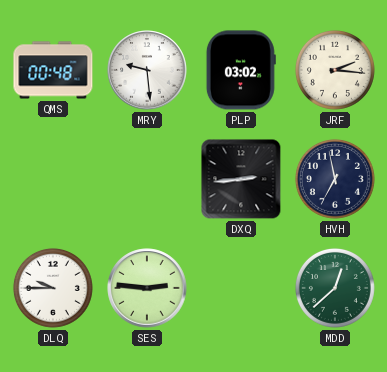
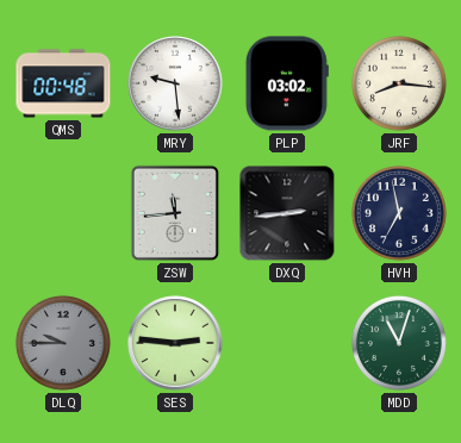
JRF: 2:16 -> 8:16
ZSW: none -> 11:44
DLQ dial: white -> grey
MDD: 12:38 -> 11:03
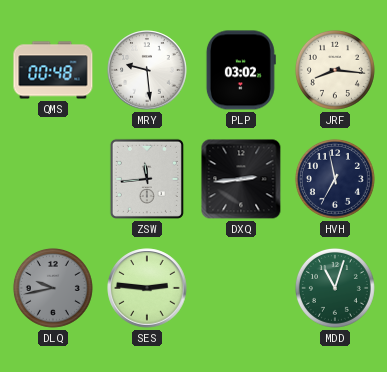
DLQ: 9:45 -> 9:43
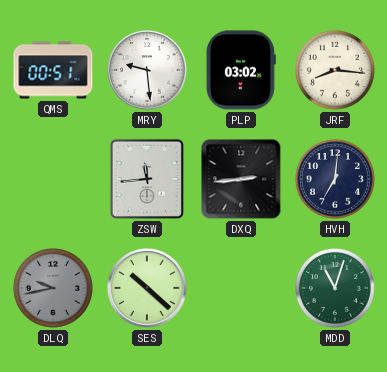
QMS: 00:48 -> 00:51
HVH: 6:58 -> 7:01
SES: 2:46 -> 10:22
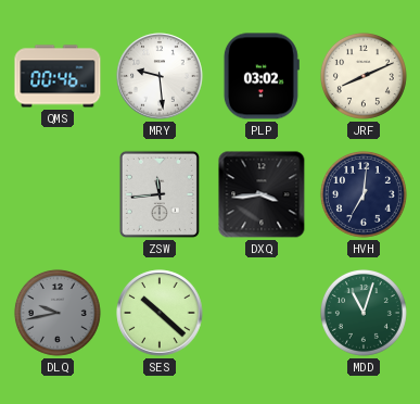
QMS: 00:51 -> 00:46
JRF: 8:16 -> 8:11
DXQ: 2:44 -> 3:44
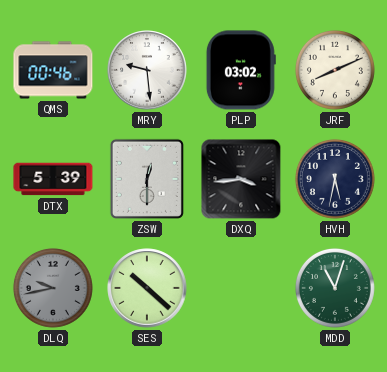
DTX: none -> 5:39
ZSW: 11:44 -> 12:30
HVH: 7:01 -> 5:32
